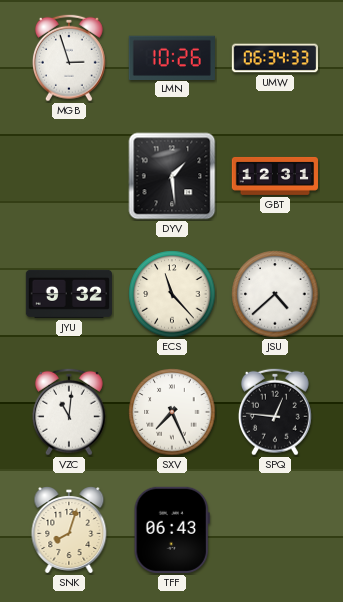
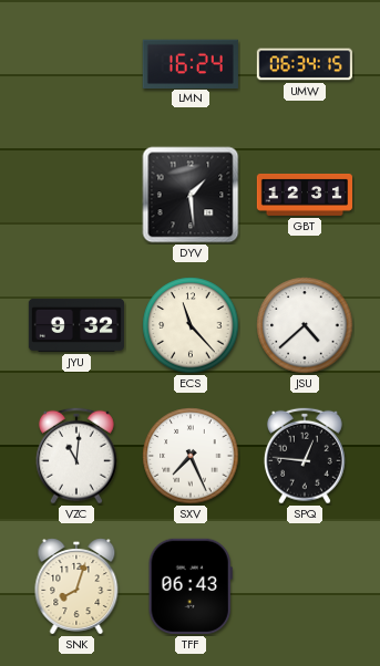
MGB: 2:57 -> none
LMN: 10:26 -> 16:24
UMW: 06:34:33 -> 06:34:15
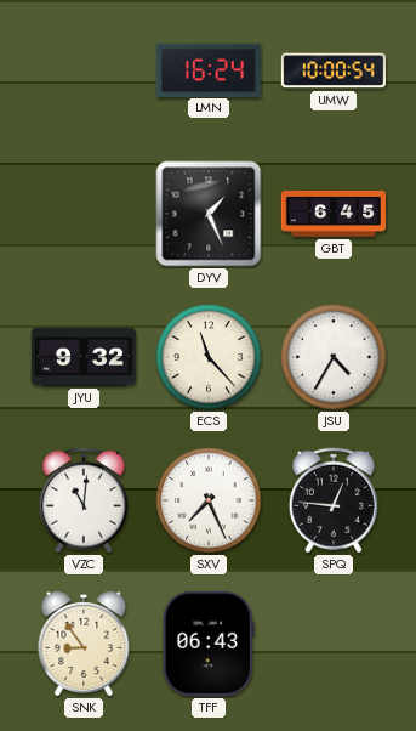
UMW: 06:34 -> 10:00
DYV: 1:29 -> 1:26
GBT: 12:31 -> 6:45
JSU: 4:38 -> 4:35
SNK: 8:03 -> 8:54
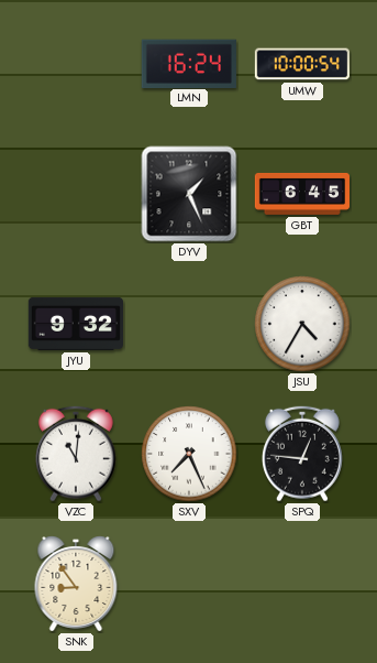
ECS: 11:23 -> none
TFF: 06:43 -> none
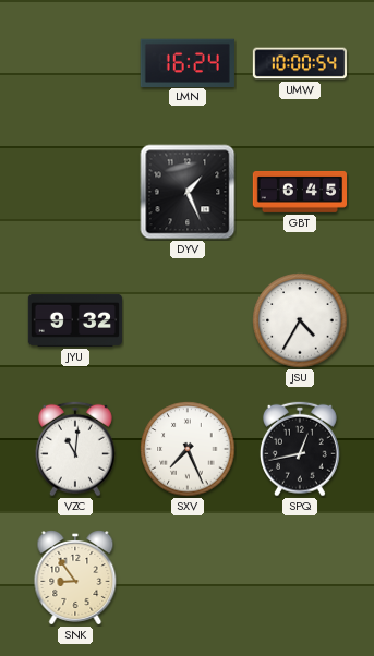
SPQ: 12:46 -> 12:43
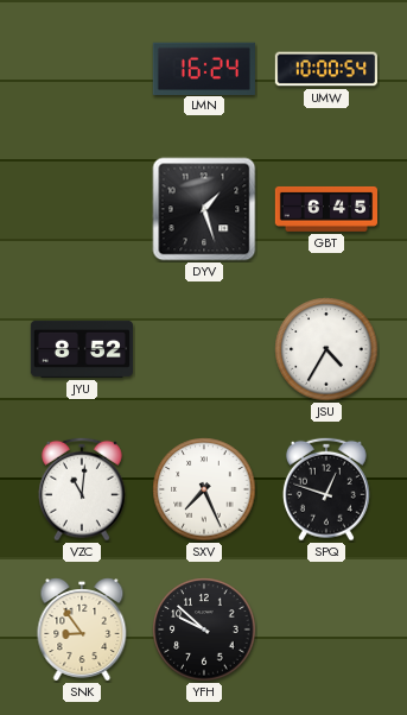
DYV: 1:26 -> 1:27
JYU: 9:32 -> 8:52
SPQ: 12:43 -> 12:48
YFH: none -> 9:52
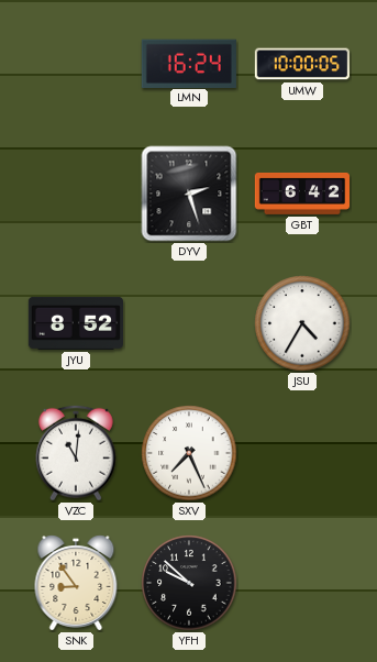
UMW: 10:00:54 -> 10:00:05
DYV: 1:27 -> 2:27
GBT: 6:45 -> 6:42
SPQ: 12:48 -> none
